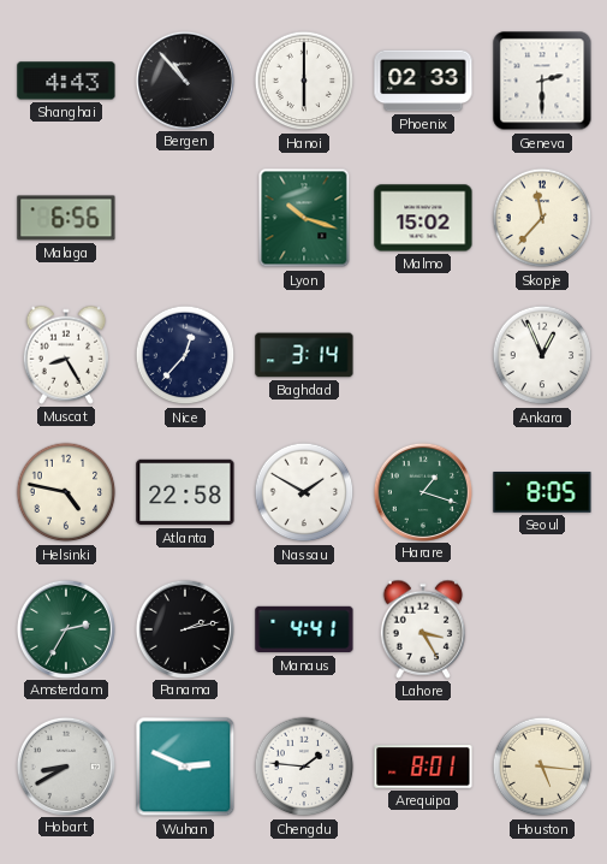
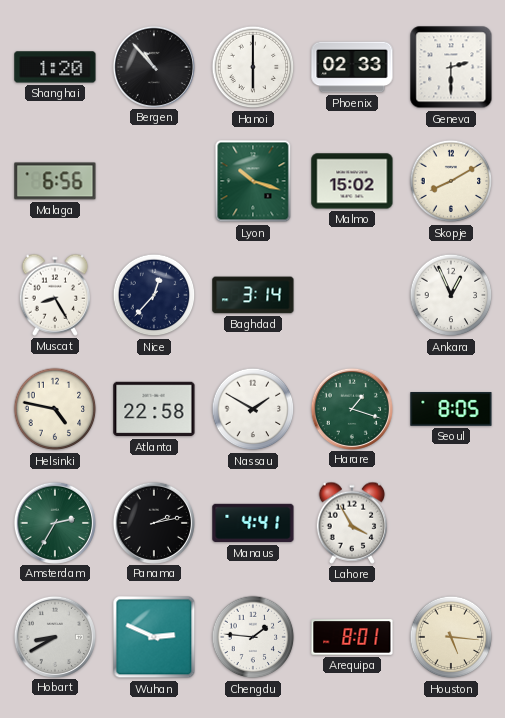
Shanghai: 4:43 -> 1:20
Skopje: 11:37 -> 8:10
Lahore: 3:25 -> 3:55
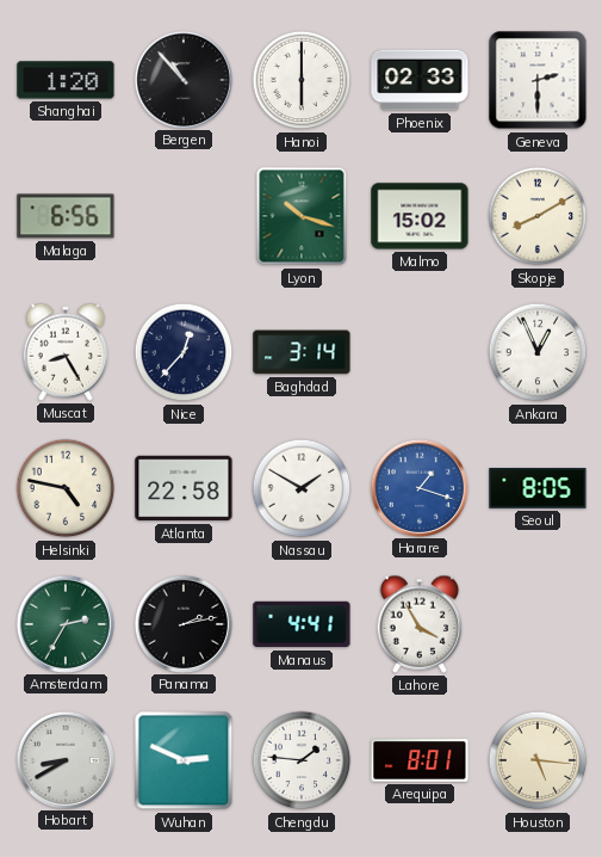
Harare dial: green -> blue
